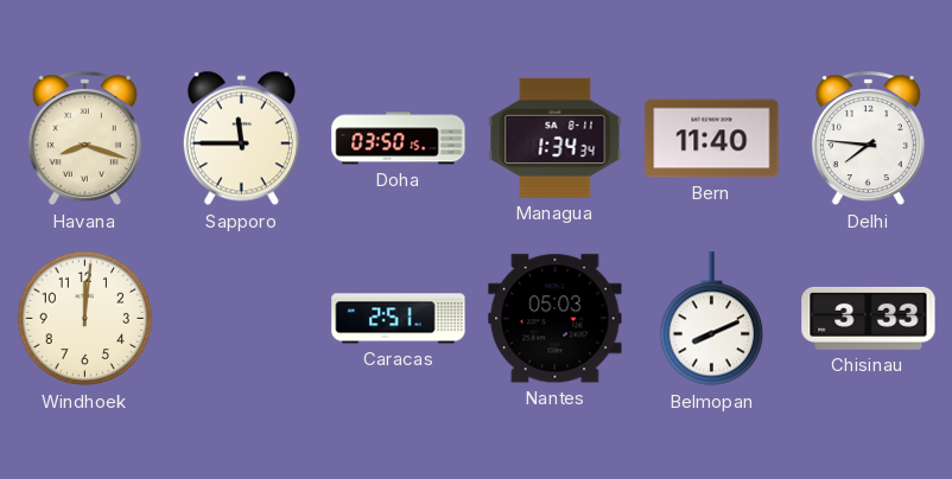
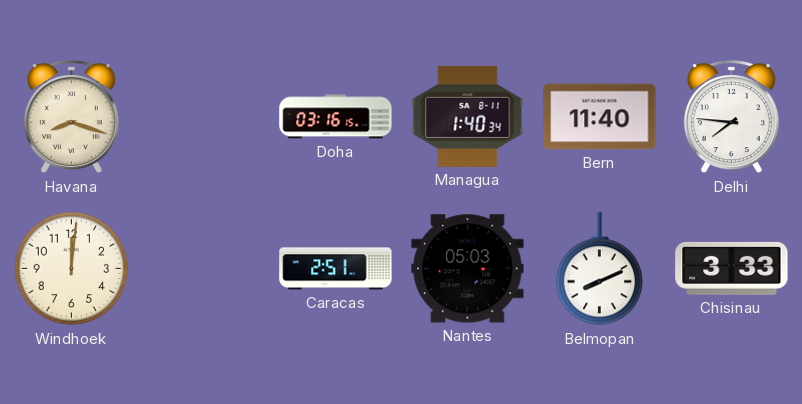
Sapporo: 11:45 -> none
Doha: 03:50 -> 03:16
Managua: 1:34 -> 1:40
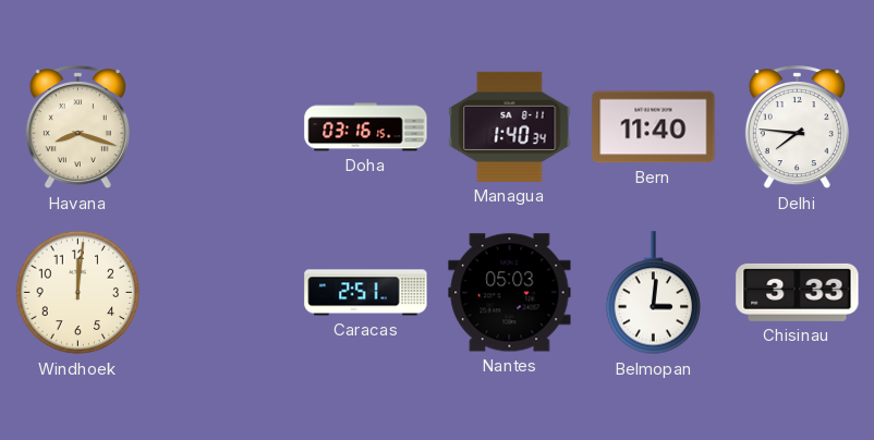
Belmopan: 8:11 -> 3:01
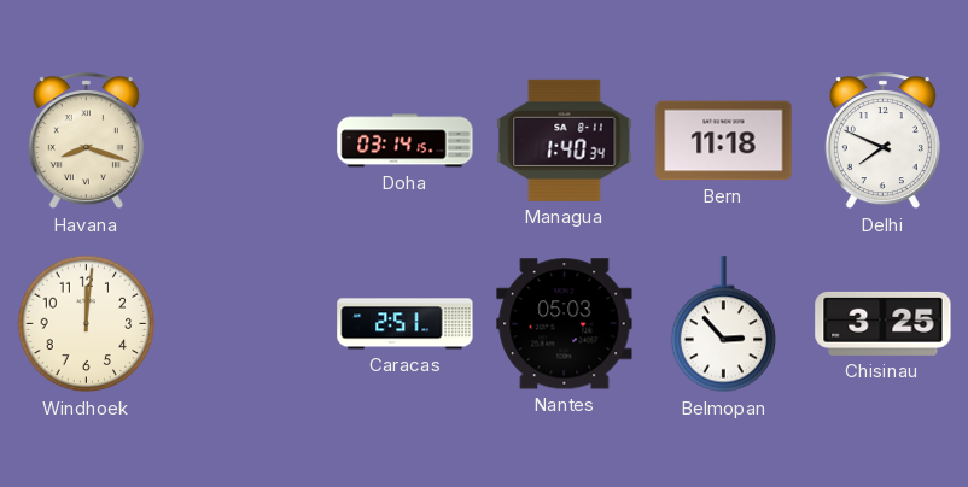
Doha: 03:16 -> 03:14
Bern: 11:40 -> 11:18
Delhi: 7:46 -> 7:49
Belmopan: 3:01 -> 2:53
Chisinau: 3:33 -> 3:25
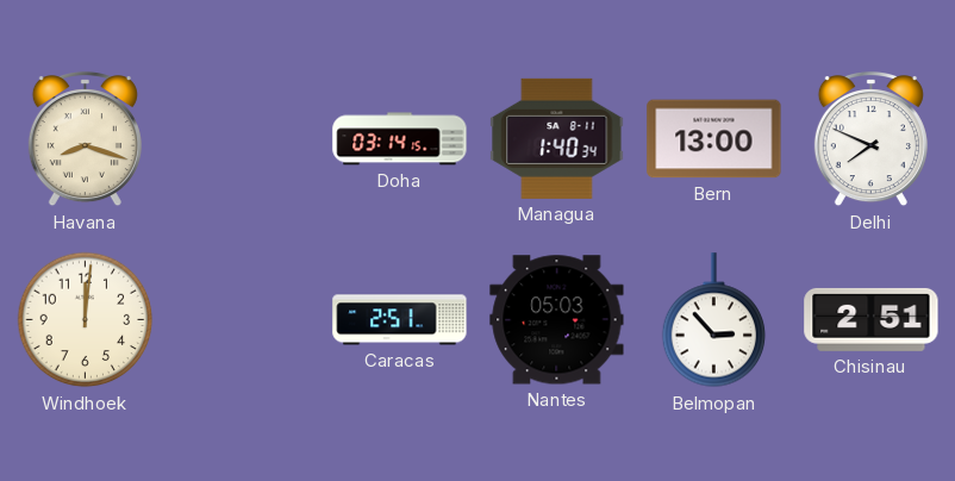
Bern: 11:18 -> 13:00
Chisinau: 3:25 -> 2:51
